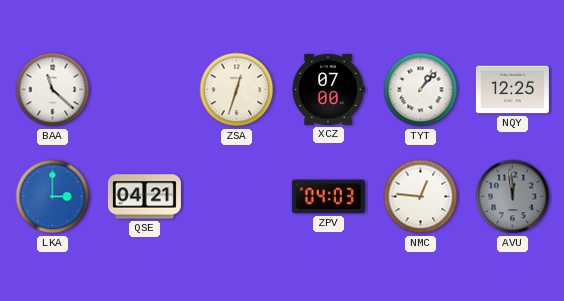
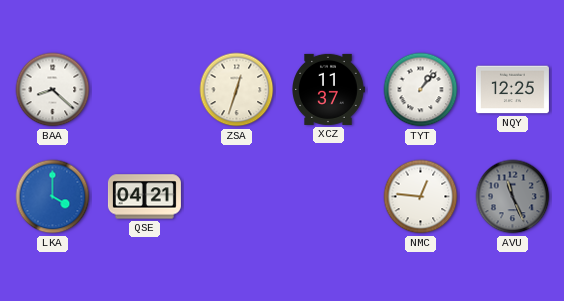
BAA: 11:22 -> 8:22
XCZ: 07:00 -> 11:37
LKA: 3:00 -> 4:00
ZPV: 04:03 -> none
AVU: 11:59 -> 11:26
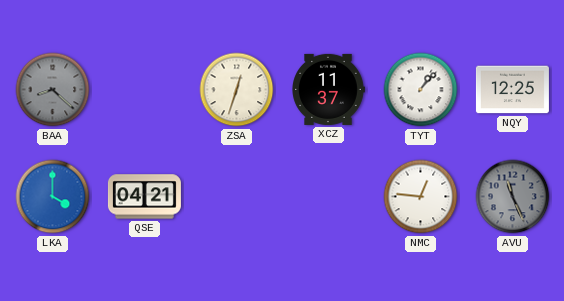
BAA dial: white -> grey
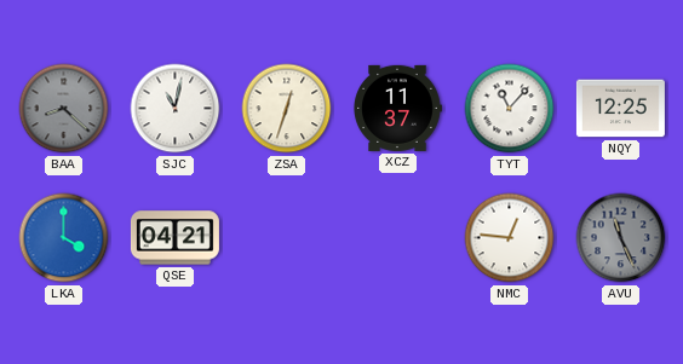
SJC: none -> 11:02
TYT: 1:07 -> 11:07
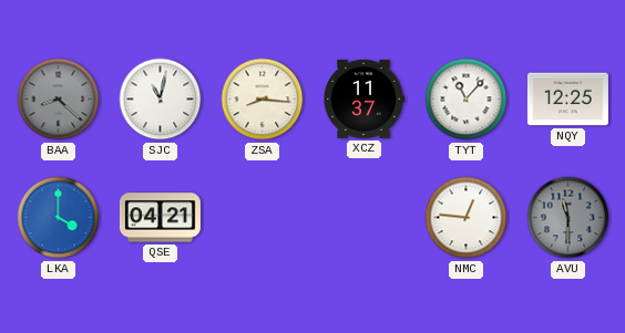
ZSA: 12:33 -> 8:16
AVU: 11:26 -> 11:30
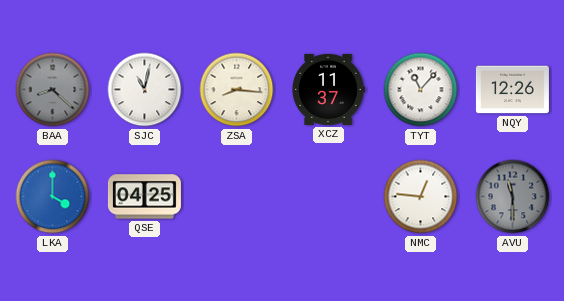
NQY: 12:25 -> 12:26
QSE: 04:21 -> 04:25
